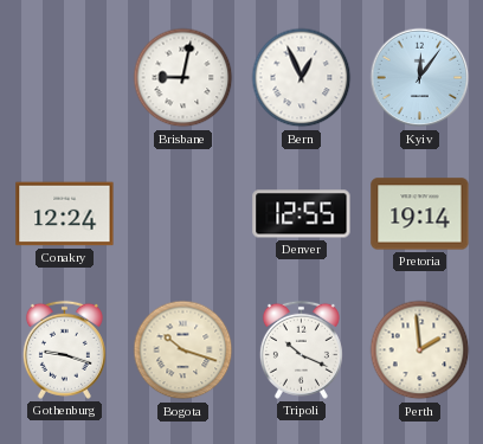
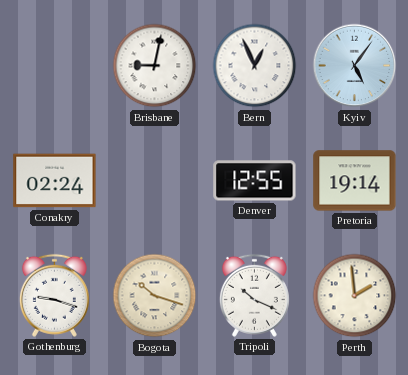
Kyiv: 12:06 -> 5:06
Conakry: 12:24 -> 02:24
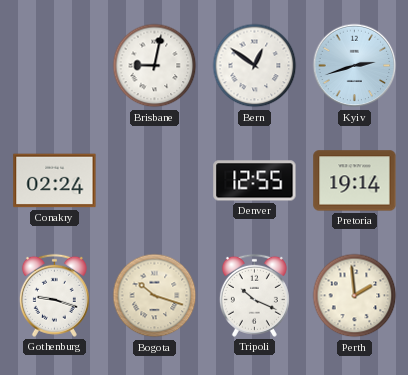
Bern: 12:56 -> 12:51
Kyiv: 5:06 -> 2:42
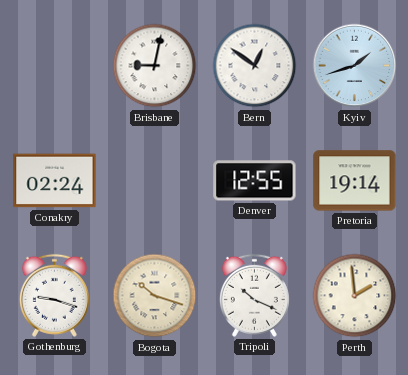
Kyiv: 2:42 -> 1:42
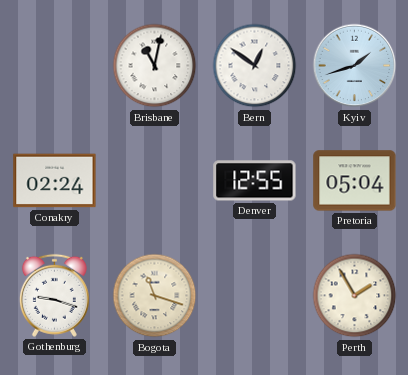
Brisbane: 9:02 -> 11:02
Pretoria: 19:14 -> 05:04
Bogota: 10:18 -> 11:18
Tripoli: 10:19 -> none
Perth: 1:59 -> 1:55
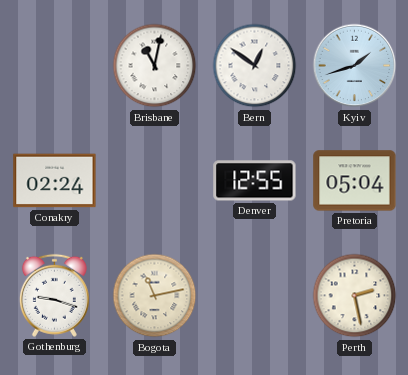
Bogota: 11:18 -> 11:13
Perth: 1:55 -> 2:28
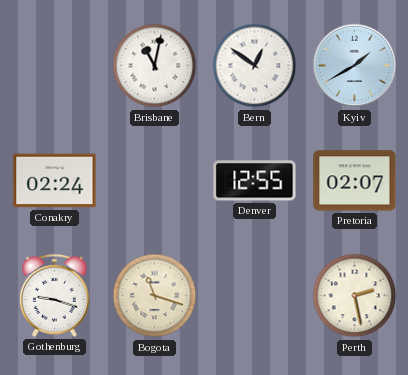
Kyiv: 1:42 -> 1:40
Pretoria: 05:04 -> 02:07
Bogota: 11:13 -> 11:18
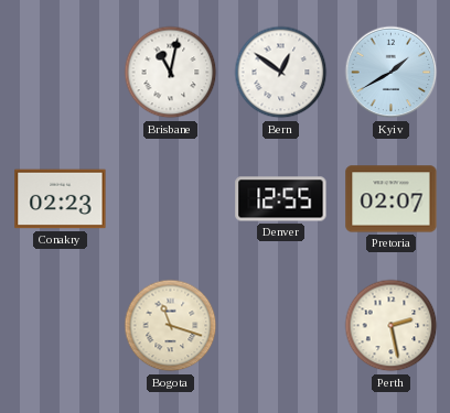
Conakry: 02:24 -> 02:23
Gothenburg: 9:18 -> none
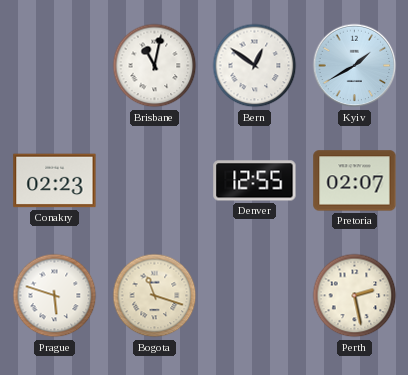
Prague: none -> 5:48
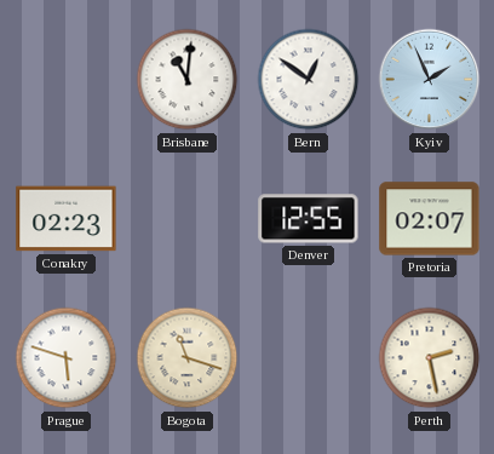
Brisbane: 11:02 -> 11:01
Kyiv: 1:40 -> 1:56
